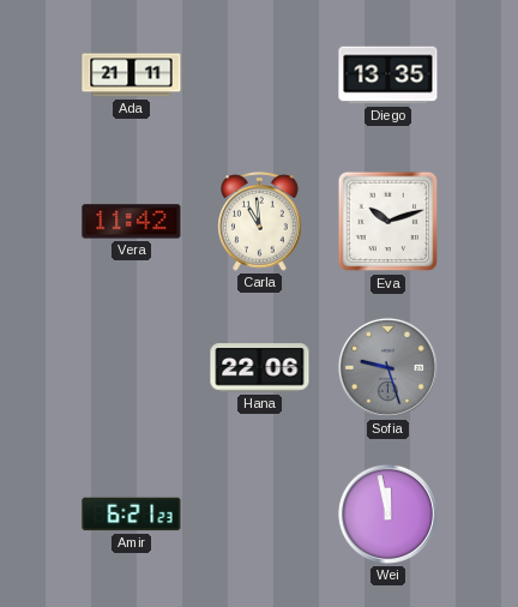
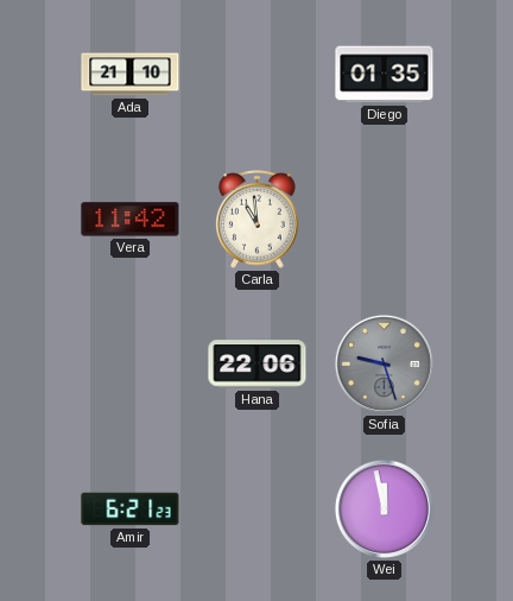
Ada: 21:11 -> 21:10
Diego: 13:35 -> 01:35
Eva: 10:12 -> none
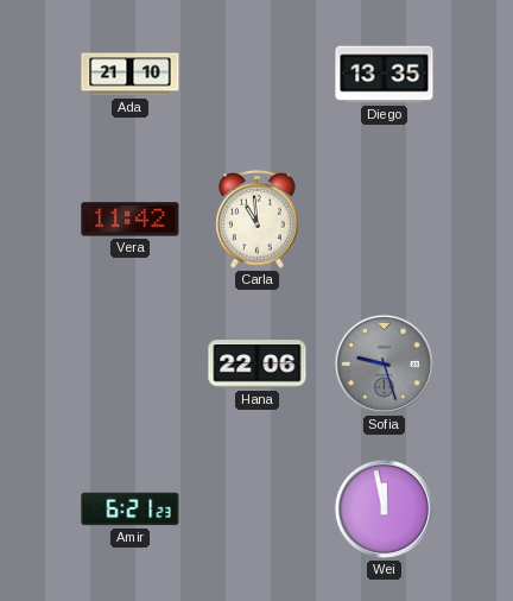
Diego: 01:35 -> 13:35
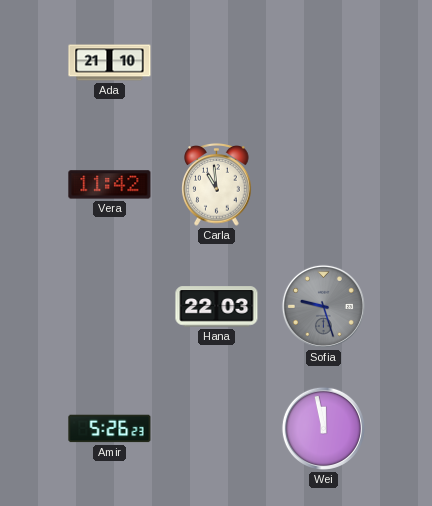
Diego: 13:35 -> none
Hana: 22:06 -> 22:03
Amir: 6:21 -> 5:26
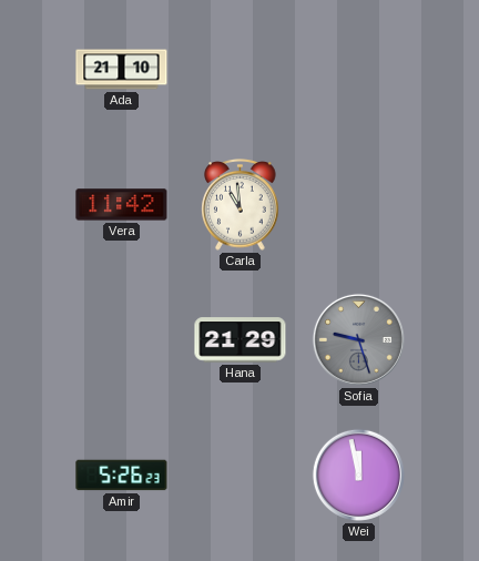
Hana: 22:03 -> 21:29
